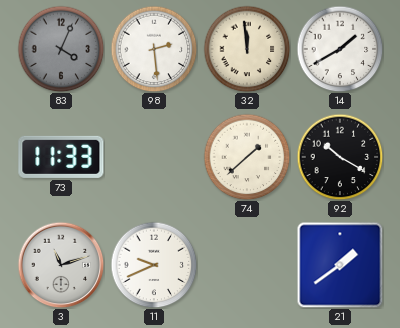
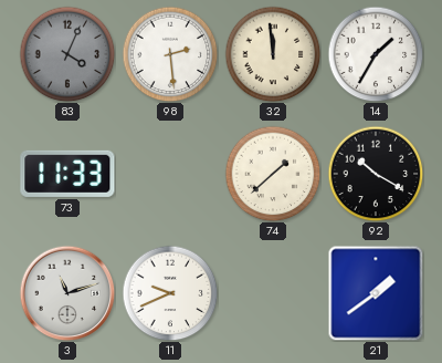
14: 1:40 -> 1:35
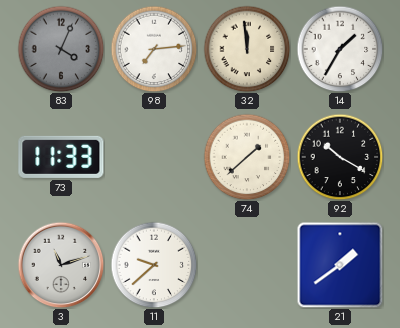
98: 2:29 -> 7:14
11: 9:41 -> 9:38
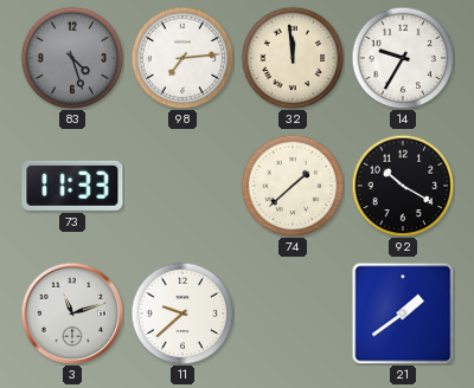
83: 4:04 -> 4:27
14: 1:35 -> 9:35
